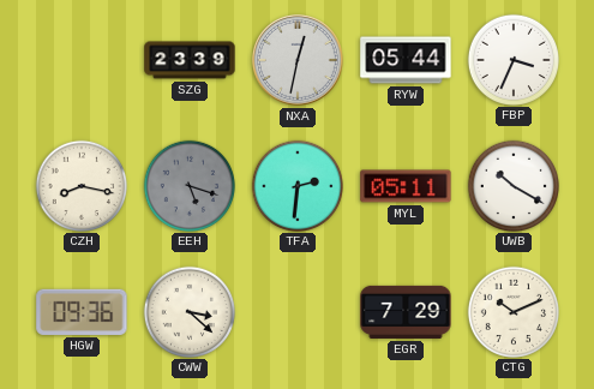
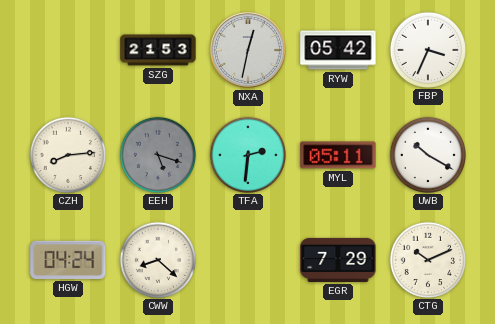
SZG: 23:39 -> 21:53
RYW: 05:44 -> 05:42
CZH: 8:17 -> 8:14
HGW: 09:36 -> 04:24
CWW: 3:22 -> 8:22
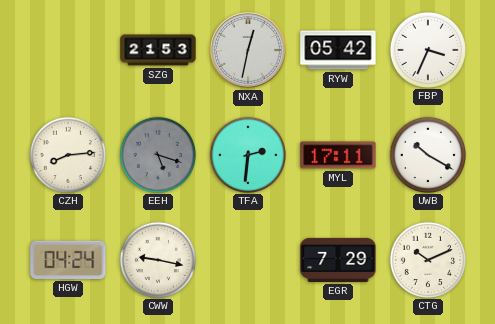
MYL: 05:11 -> 17:11
CWW: 8:22 -> 9:17
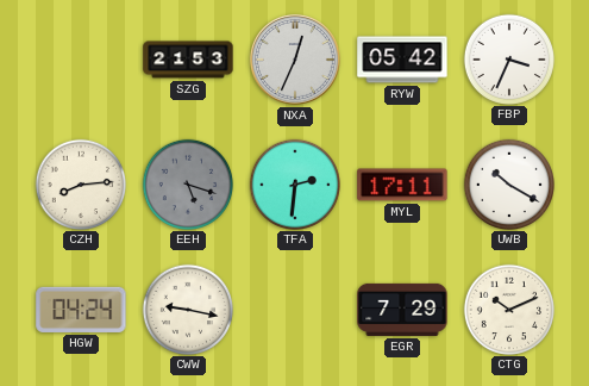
NXA: 12:32 -> 12:34
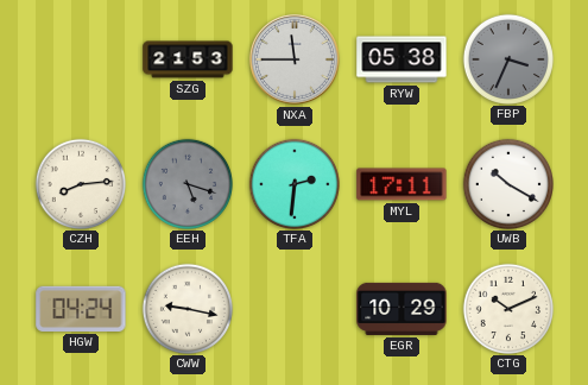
NXA: 12:34 -> 11:45
RYW: 05:42 -> 05:38
FBP dial: white -> grey
EGR: 7:29 -> 10:29
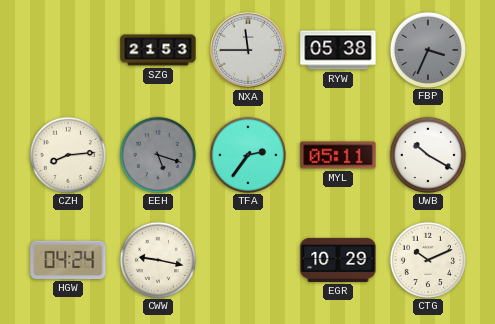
TFA: 2:31 -> 2:36
MYL: 17:11 -> 05:11
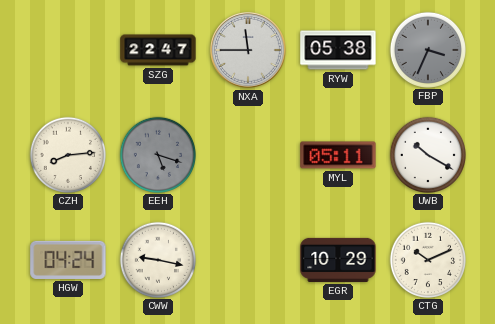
SZG: 21:53 -> 22:47
TFA: 2:36 -> none
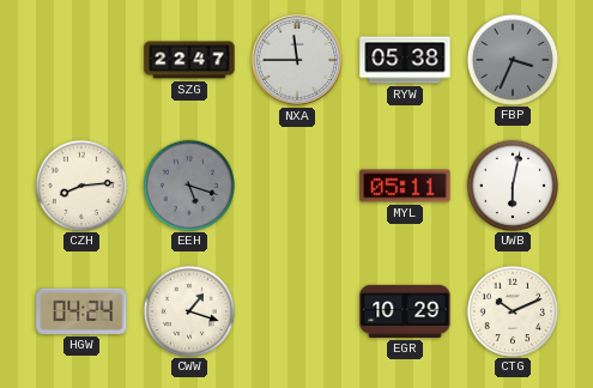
UWB: 10:20 -> 6:02
CWW: 9:17 -> 1:18
